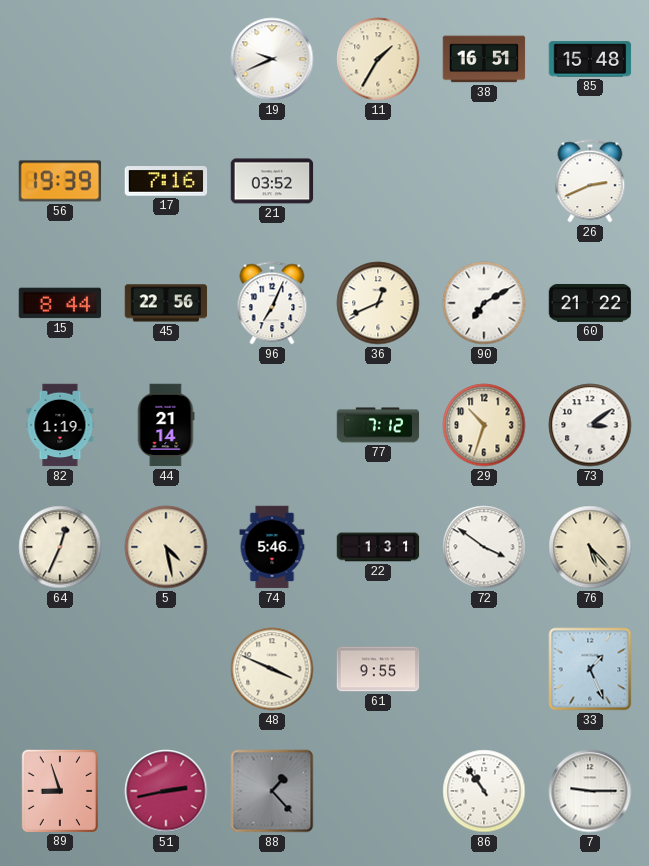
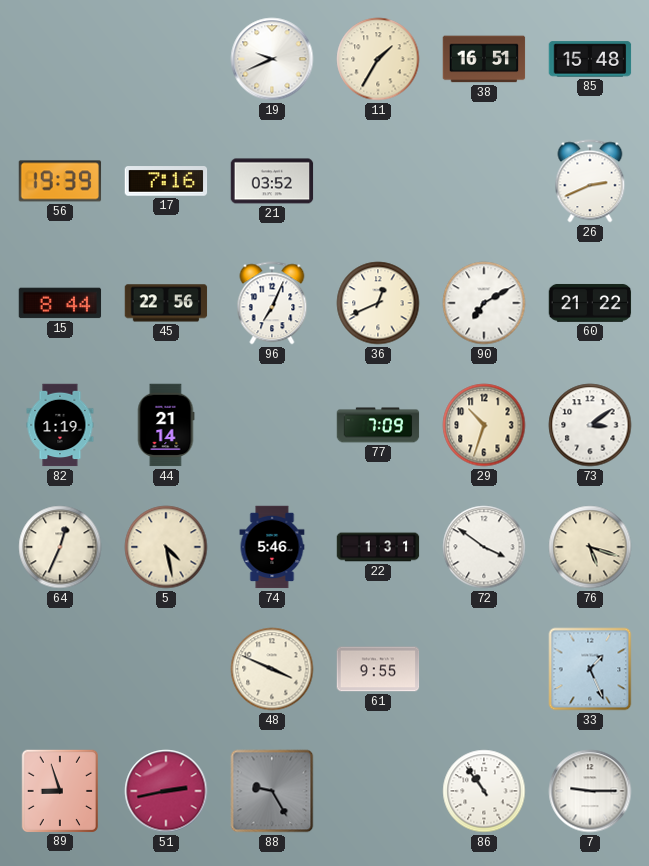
77: 7:12 -> 7:09
76: 5:23 -> 5:18
88: 1:23 -> 9:25
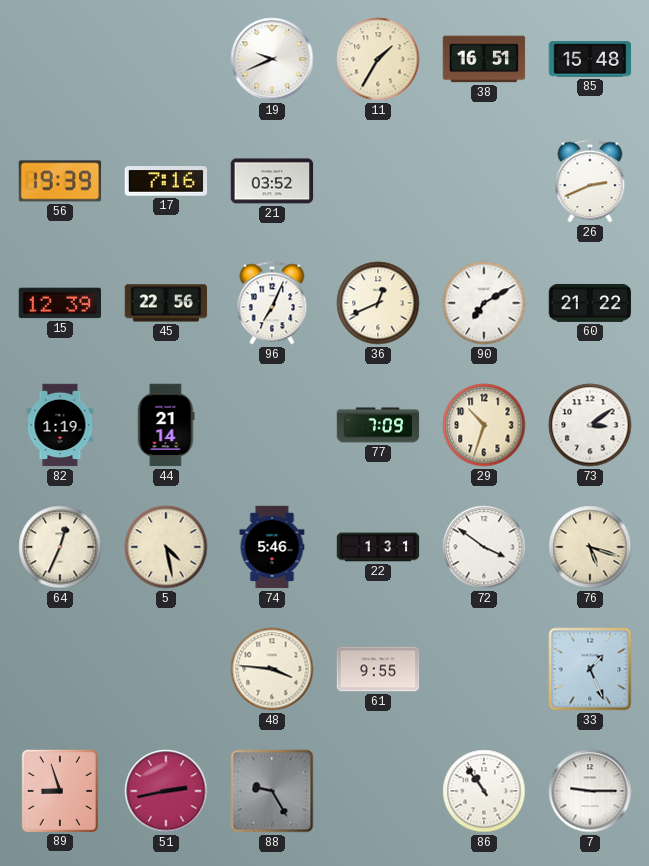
15: 8:44 -> 12:39
48: 3:49 -> 3:46
